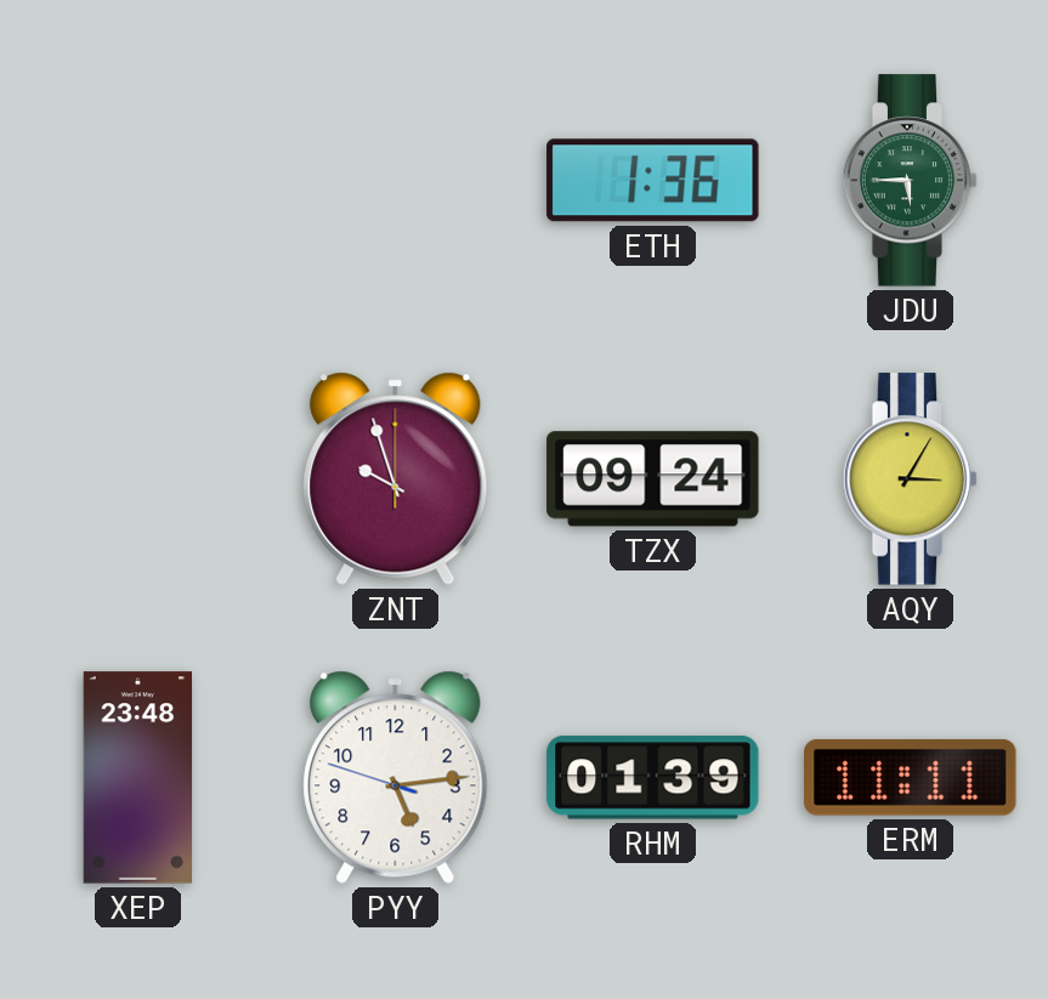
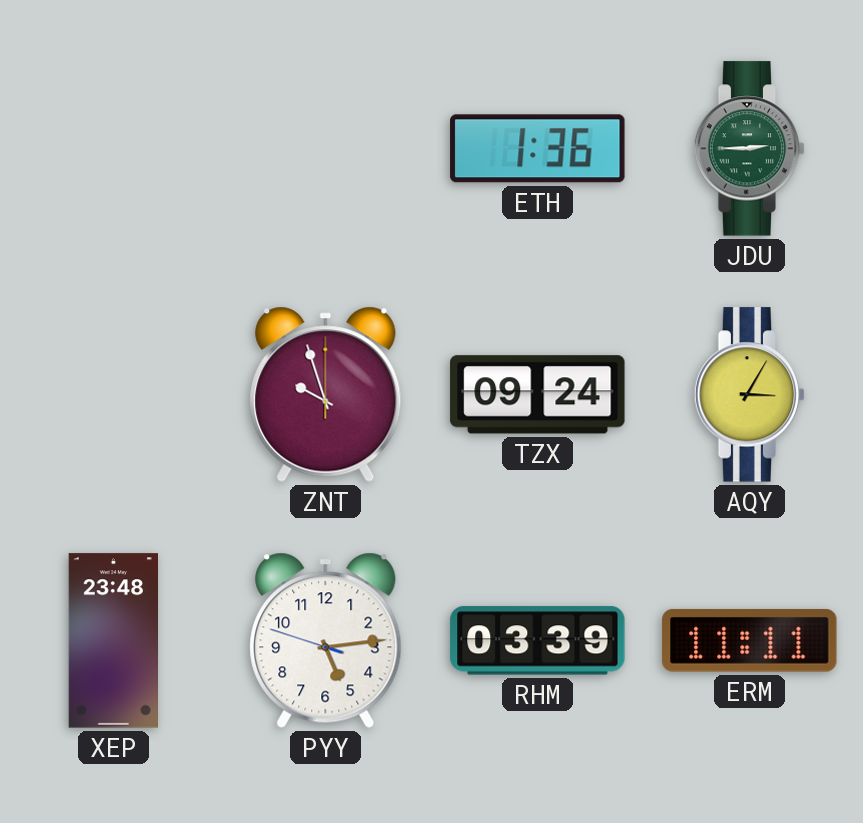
JDU: 5:45 -> 2:45
RHM: 01:39 -> 03:39
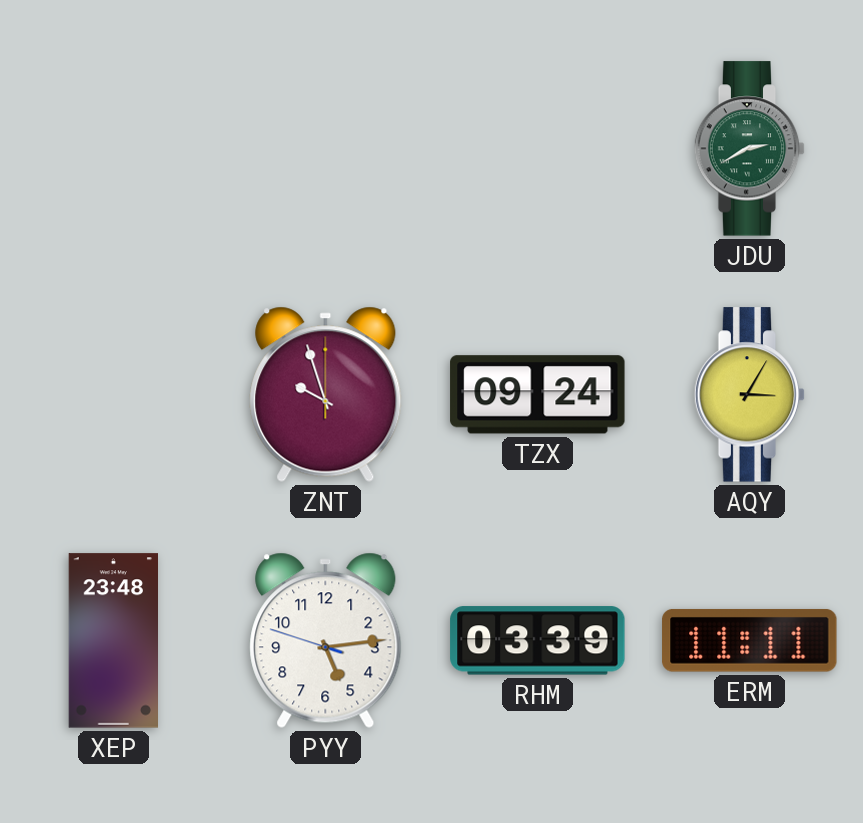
ETH: 1:36 -> none
JDU: 2:45 -> 2:40
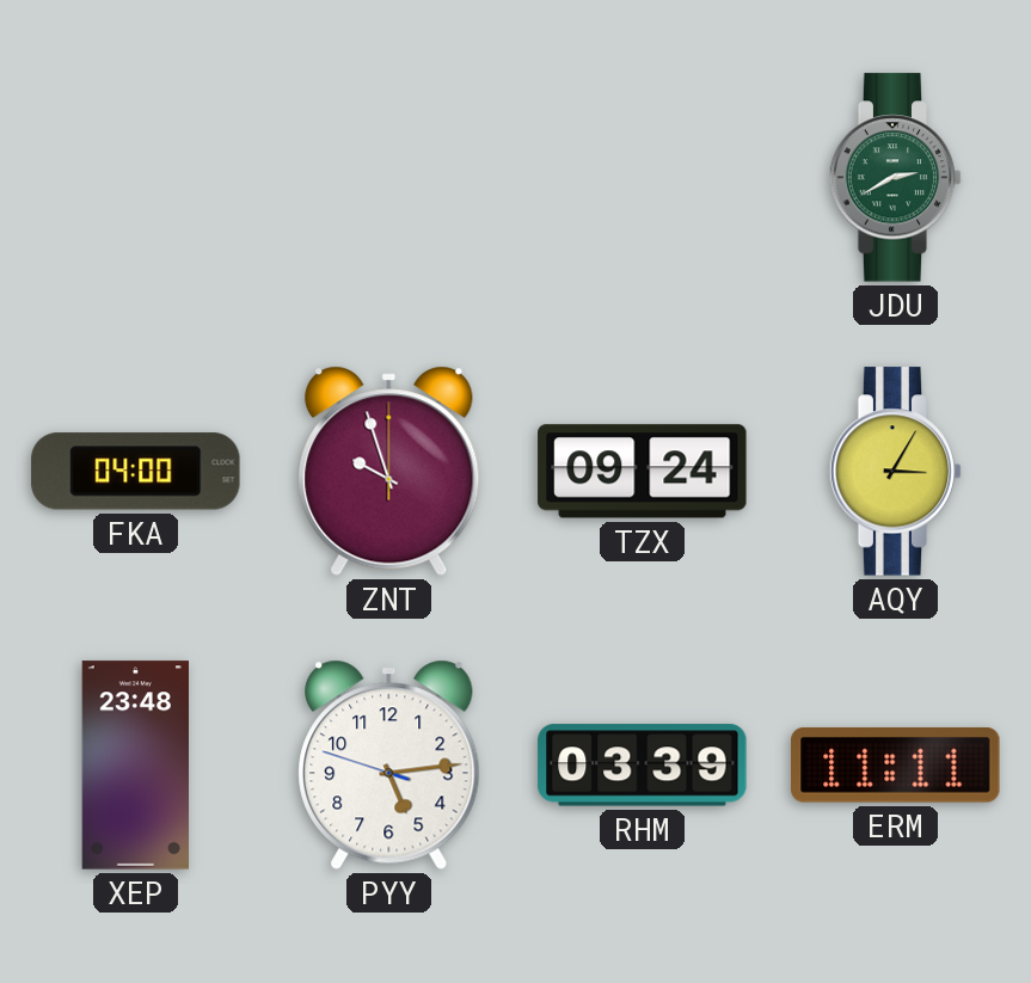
FKA: none -> 04:00
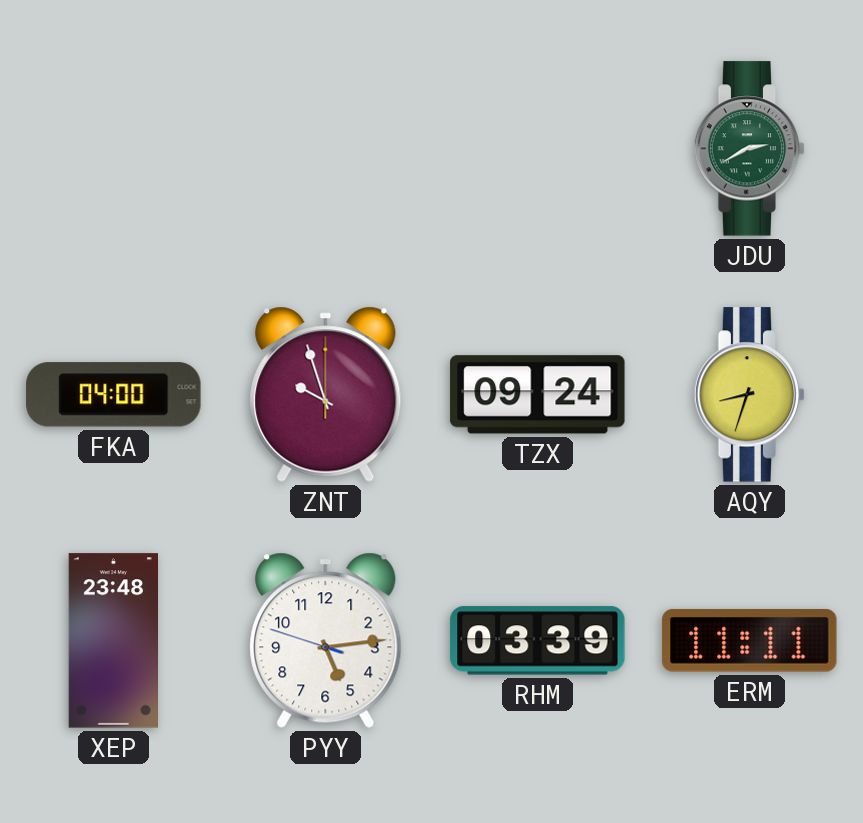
AQY: 3:05 -> 8:33
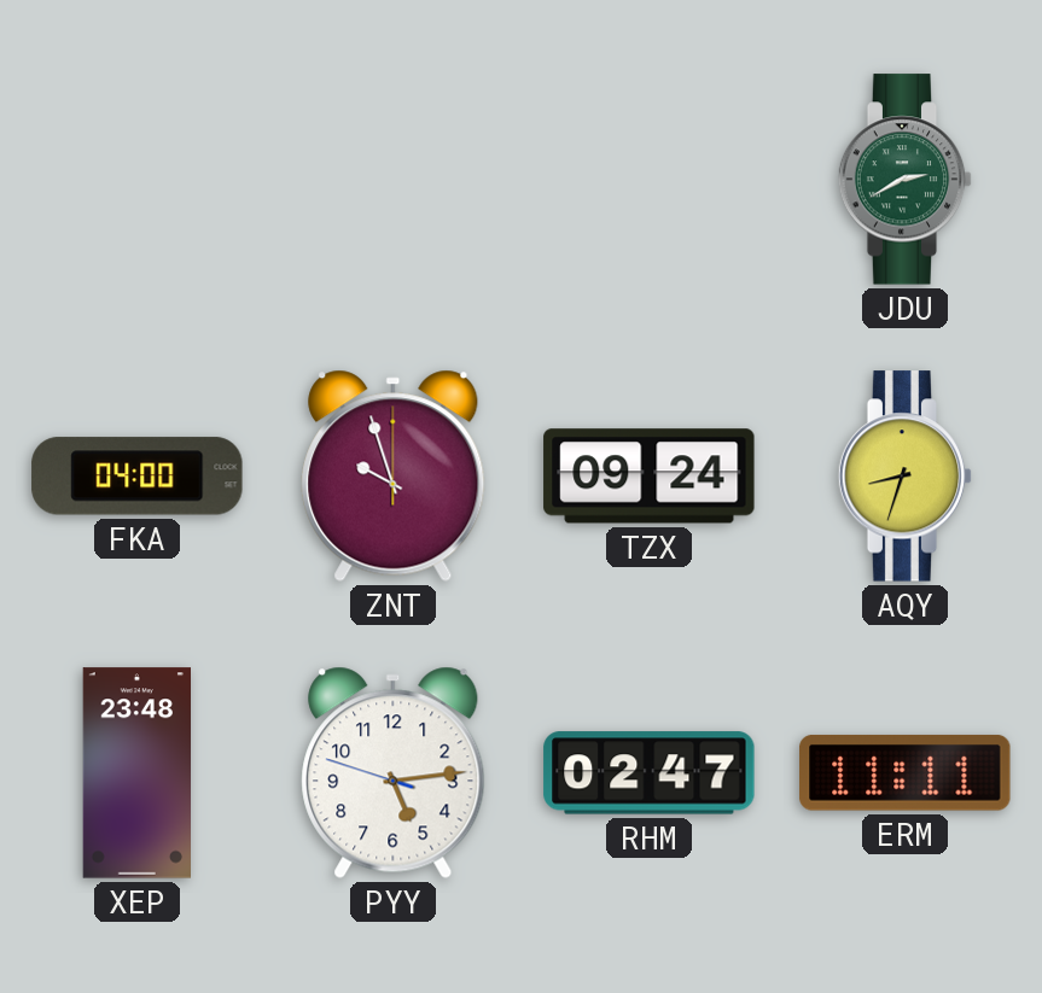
RHM: 03:39 -> 02:47
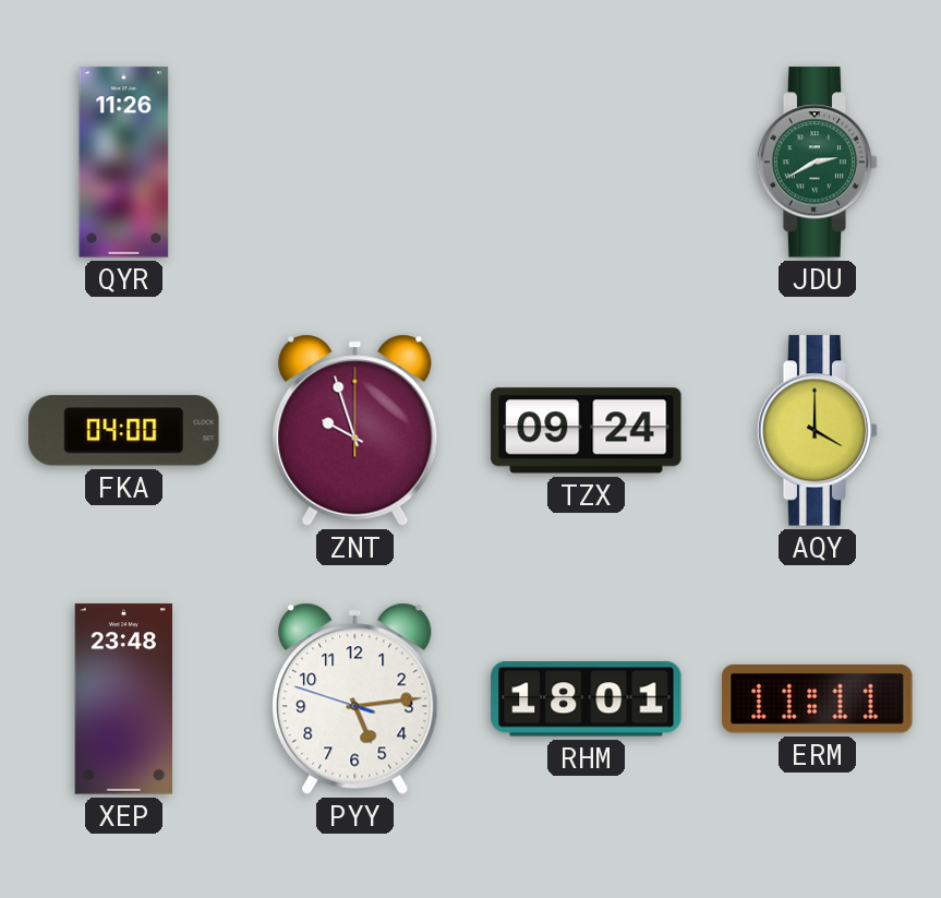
QYR: none -> 11:26
AQY: 8:33 -> 4:00
RHM: 02:47 -> 18:01
